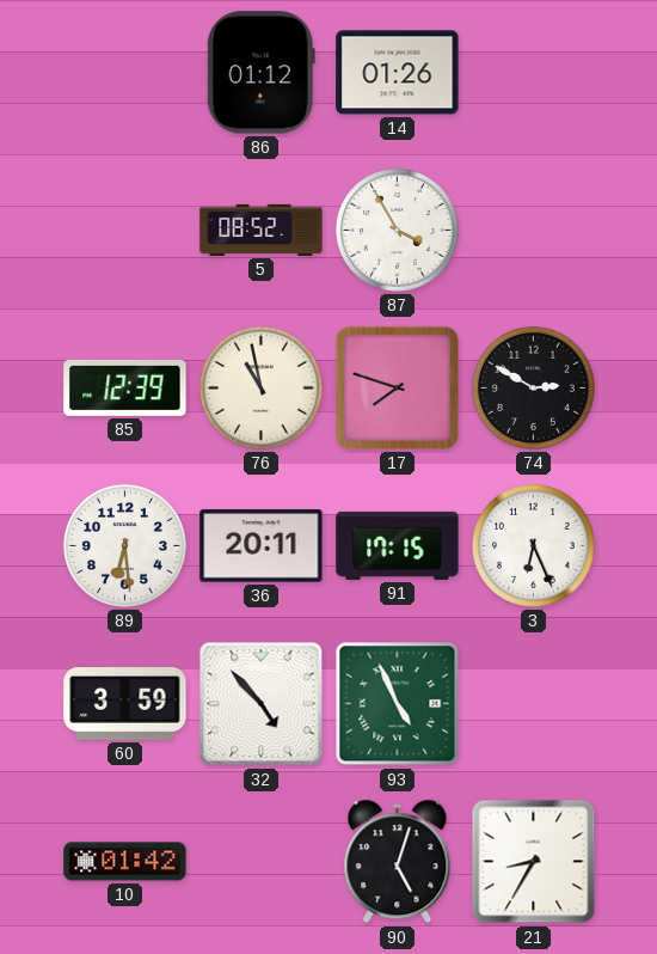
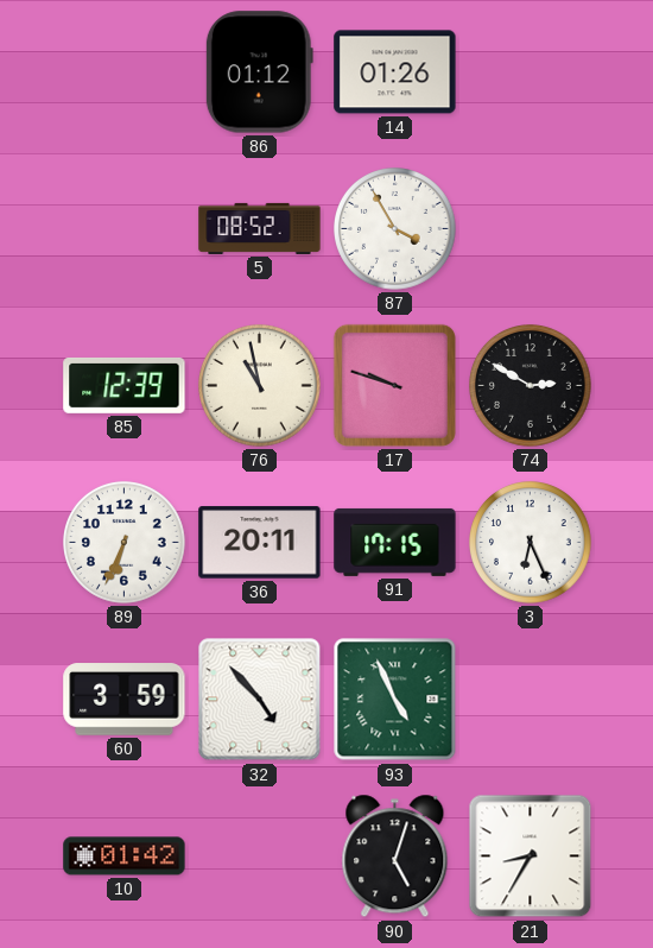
17: 7:48 -> 9:48
89: 6:29 -> 6:34
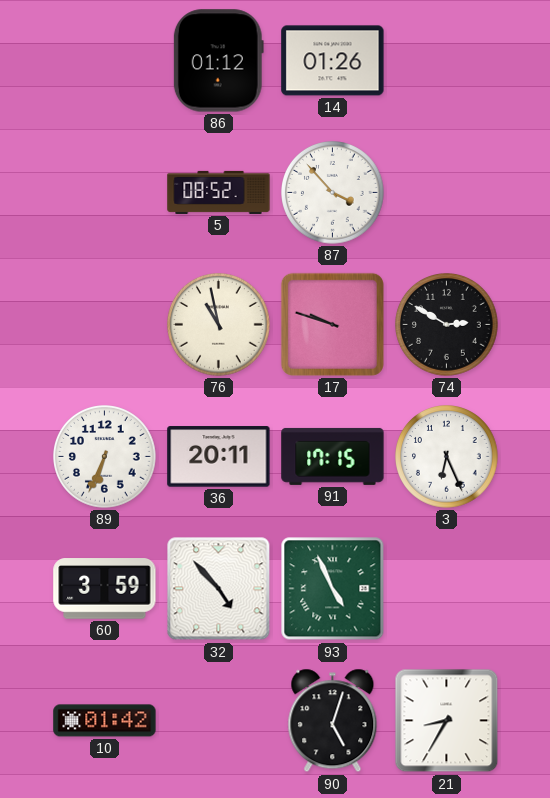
87: 3:55 -> 3:53
85: 12:39 -> none
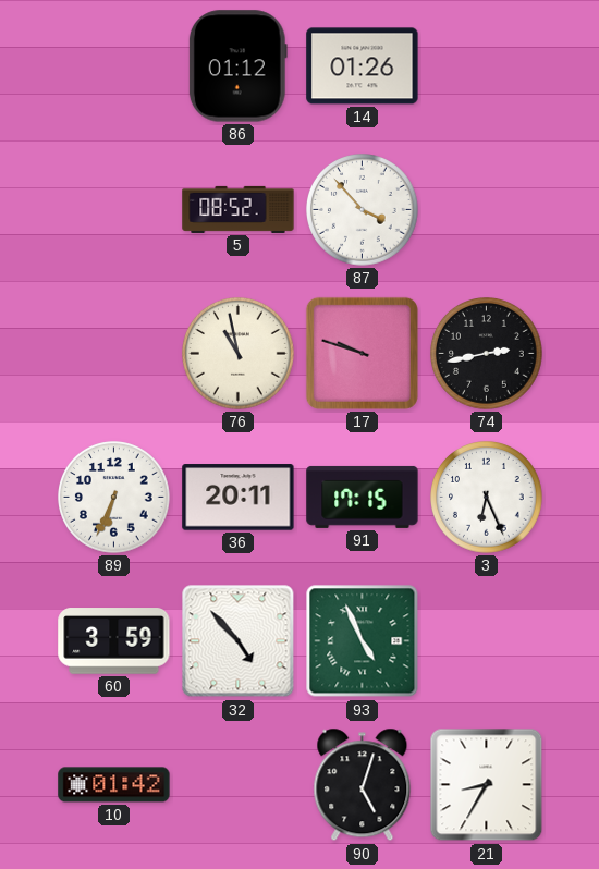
74: 2:50 -> 2:43
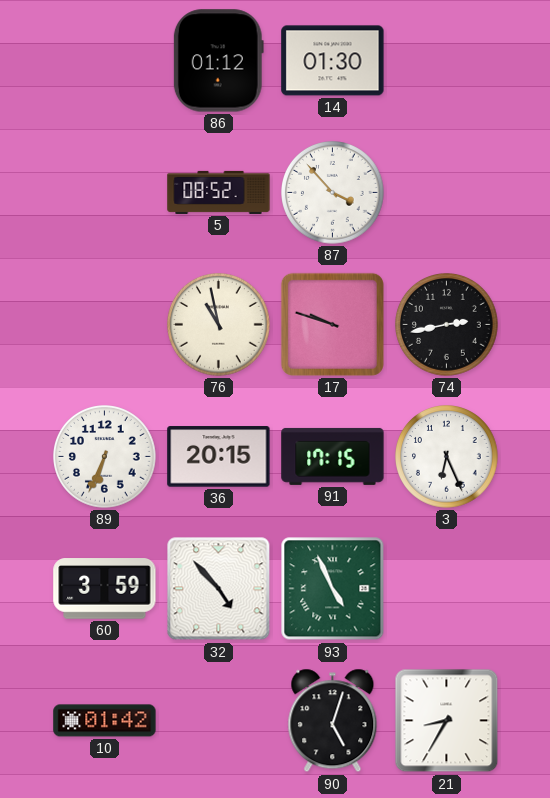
14: 01:26 -> 01:30
36: 20:11 -> 20:15
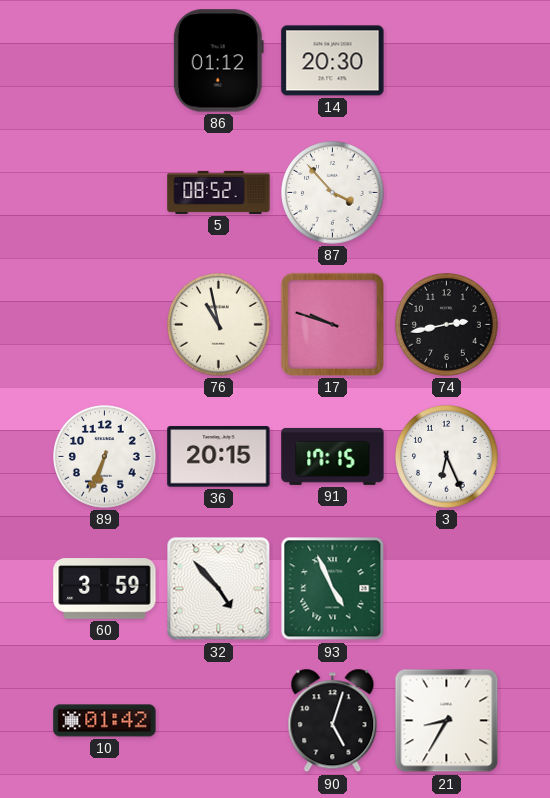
14: 01:30 -> 20:30
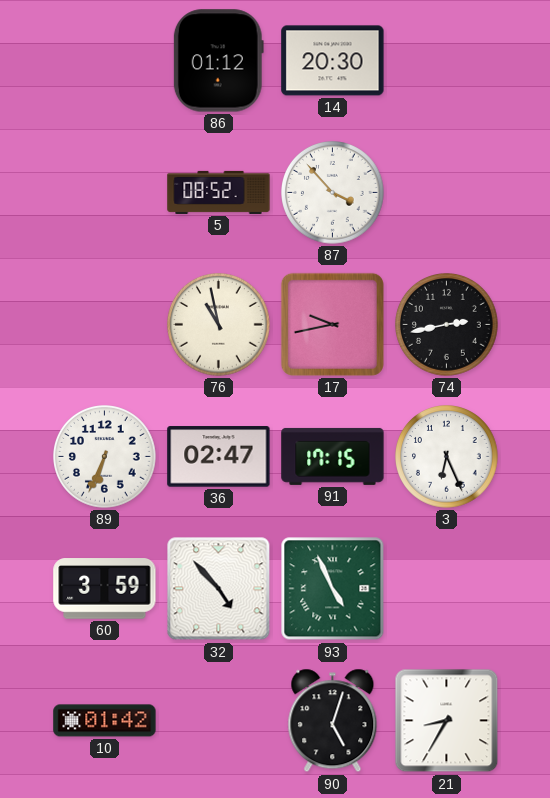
17: 9:48 -> 9:43
36: 20:15 -> 02:47
